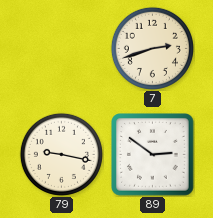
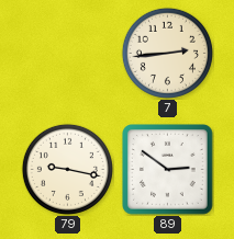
7: 2:42 -> 2:44
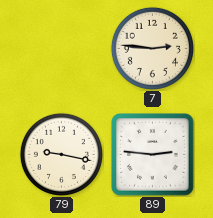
7: 2:44 -> 2:46
89: 2:51 -> 2:46
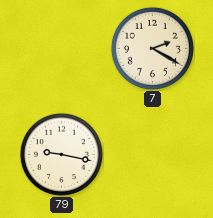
7: 2:46 -> 2:20
89: 2:46 -> none
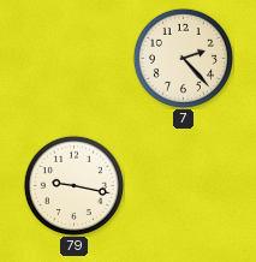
7: 2:20 -> 2:23
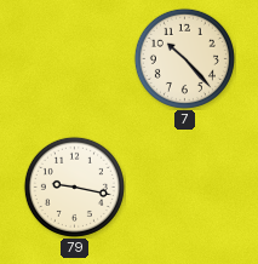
7: 2:23 -> 10:23
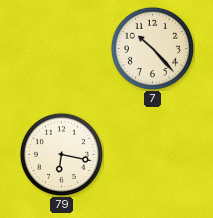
79: 9:17 -> 6:17
